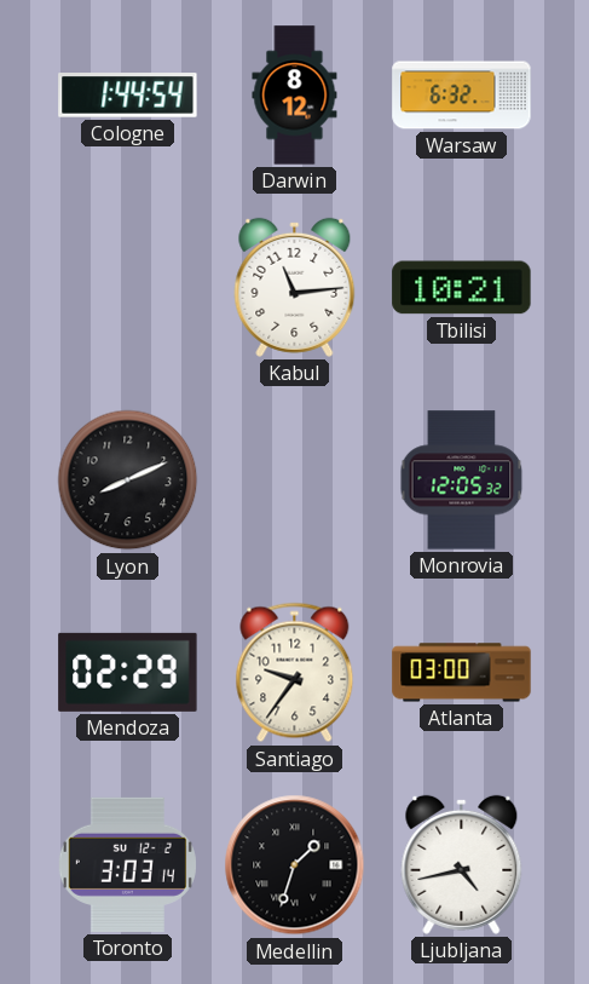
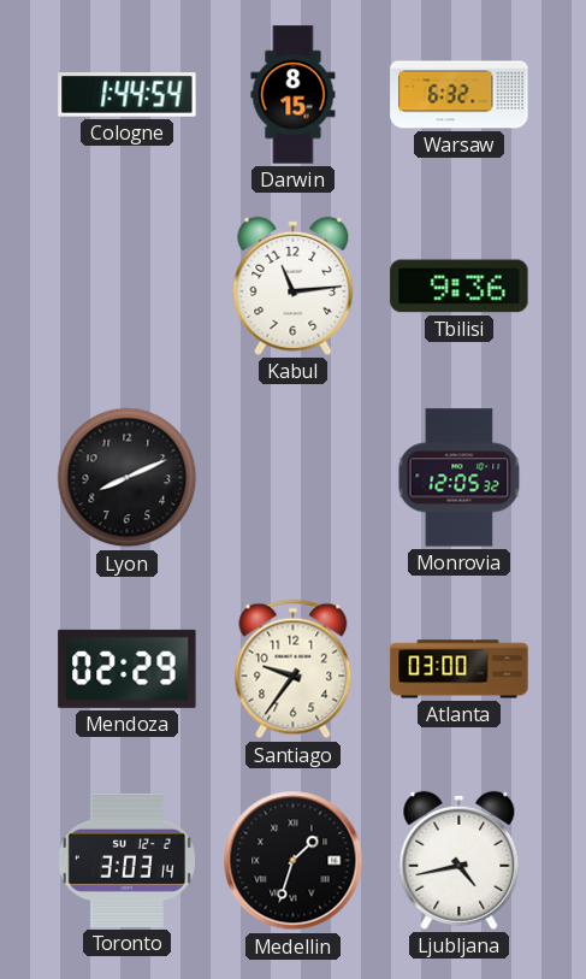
Darwin: 8:12 -> 8:15
Tbilisi: 10:21 -> 9:36
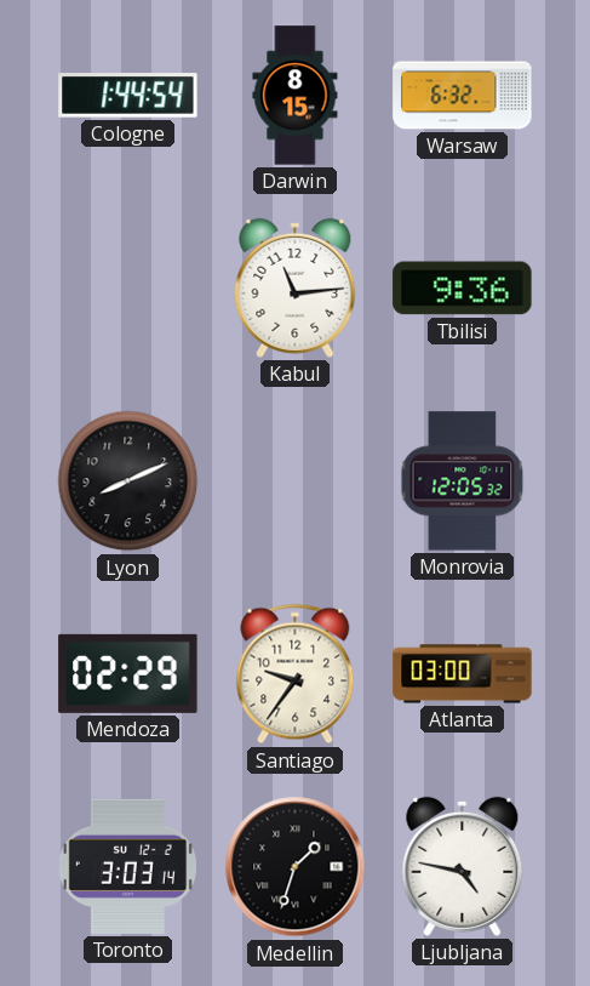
Ljubljana: 4:43 -> 4:47
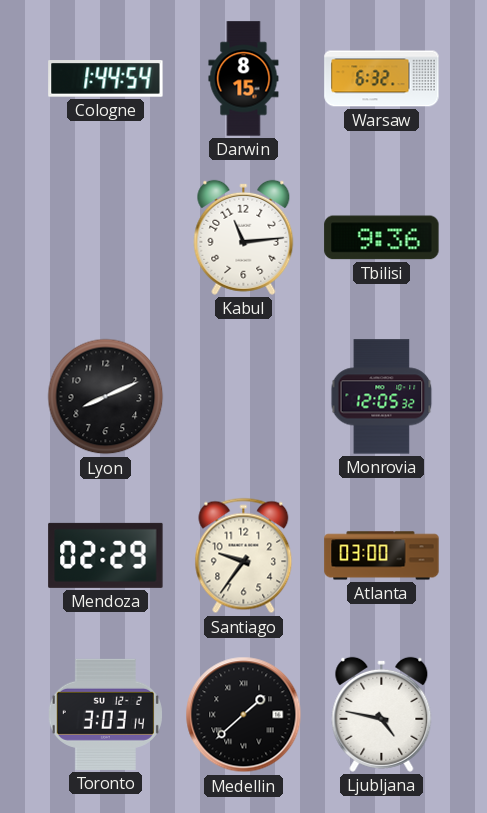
Medellin: 1:33 -> 1:38
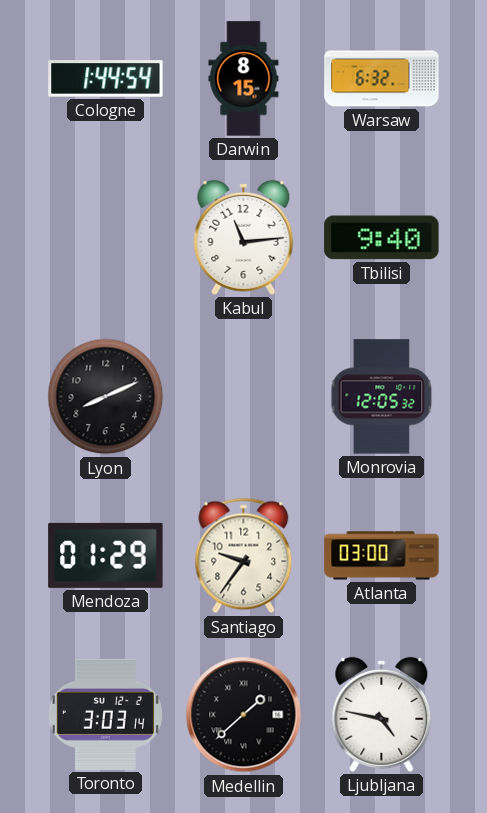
Tbilisi: 9:36 -> 9:40
Mendoza: 02:29 -> 01:29
